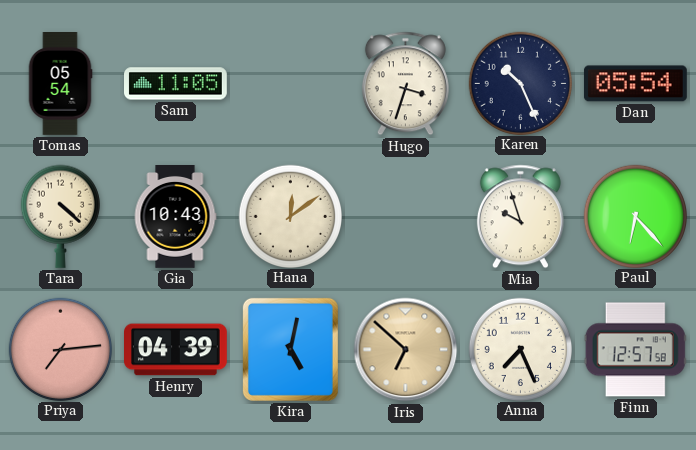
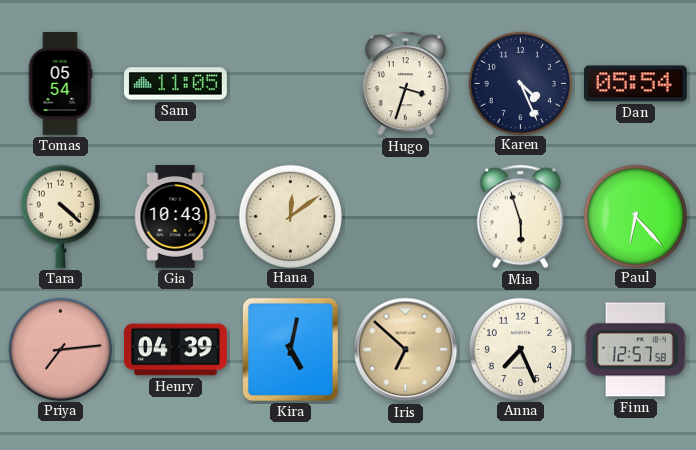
Karen: 10:26 -> 4:26
Mia: 9:57 -> 5:57
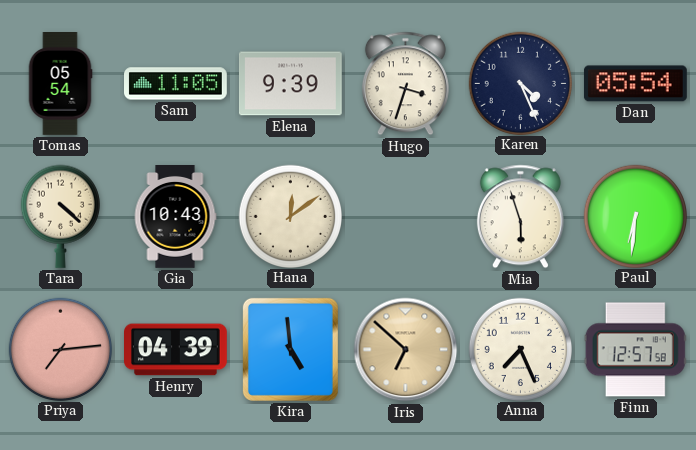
Elena: none -> 9:39
Paul: 6:23 -> 6:31
Kira: 5:02 -> 4:59
